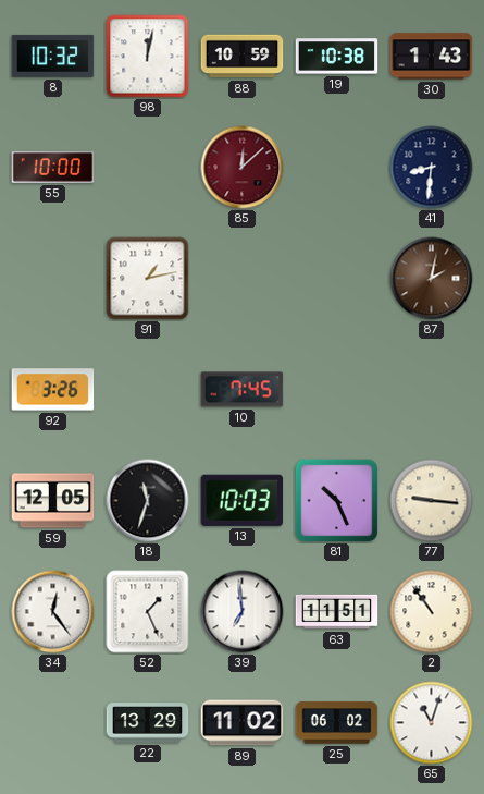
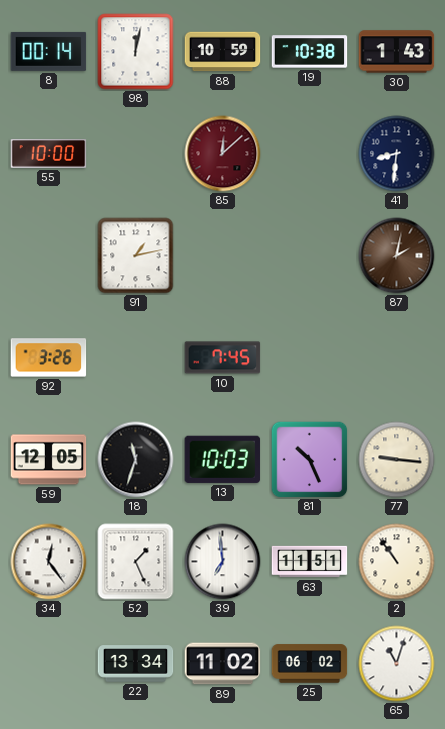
8: 10:32 -> 00:14
22: 13:29 -> 13:34
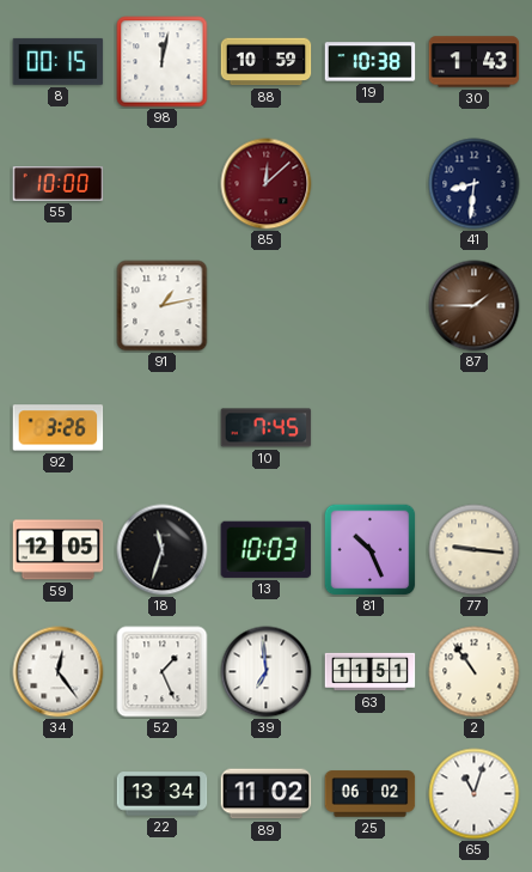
8: 00:14 -> 00:15
87: 2:02 -> 1:45
